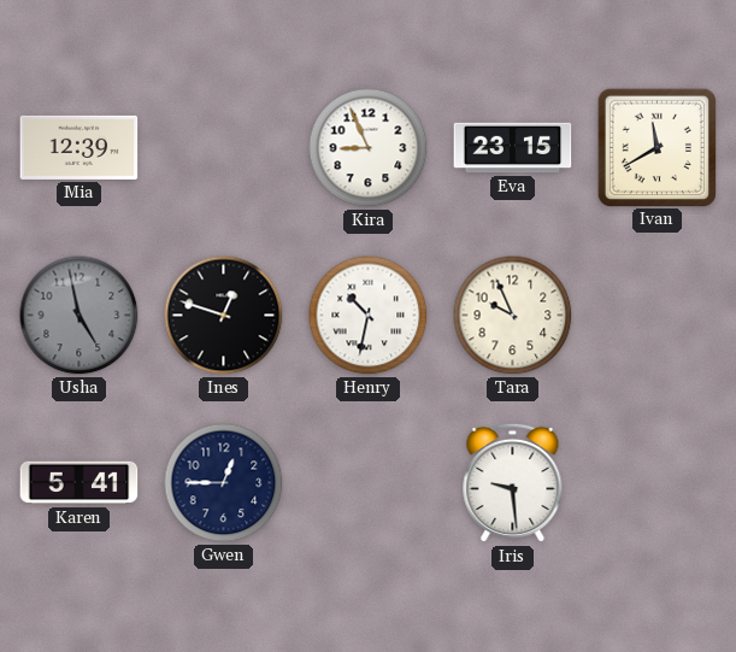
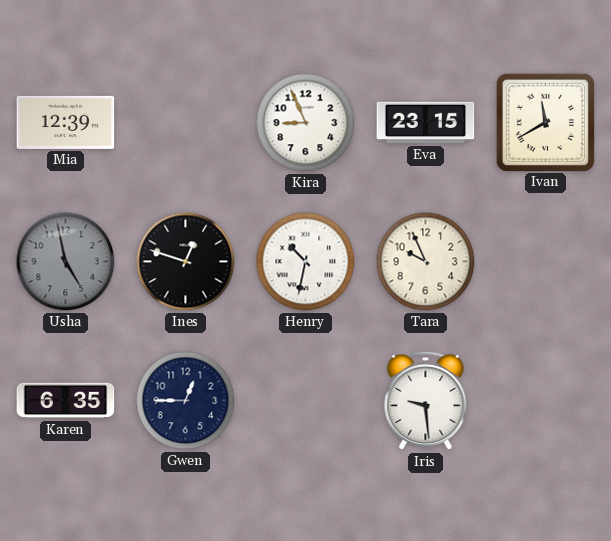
Karen: 5:41 -> 6:35
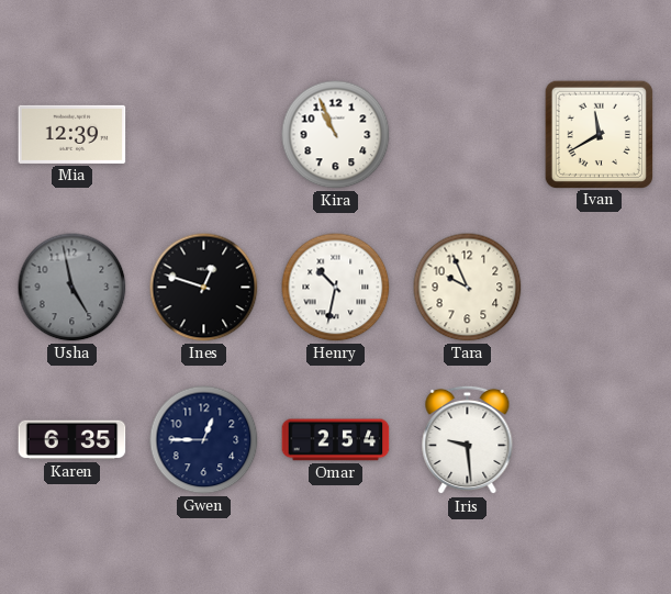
Kira: 8:56 -> 10:56
Eva: 23:15 -> none
Omar: none -> 2:54
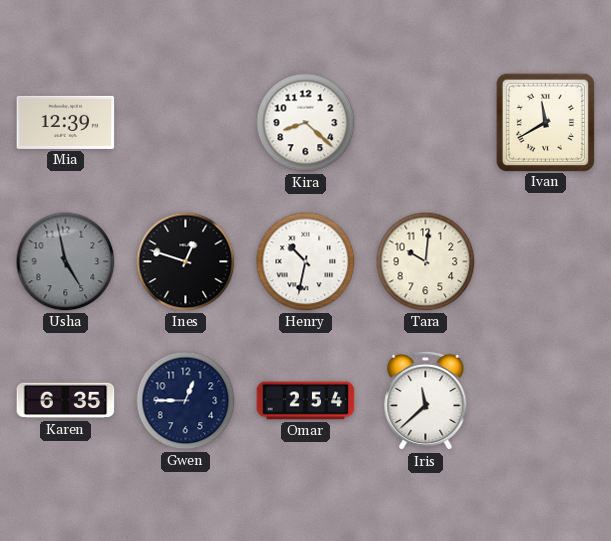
Kira: 10:56 -> 8:22
Tara: 9:56 -> 10:01
Iris: 9:29 -> 11:38
